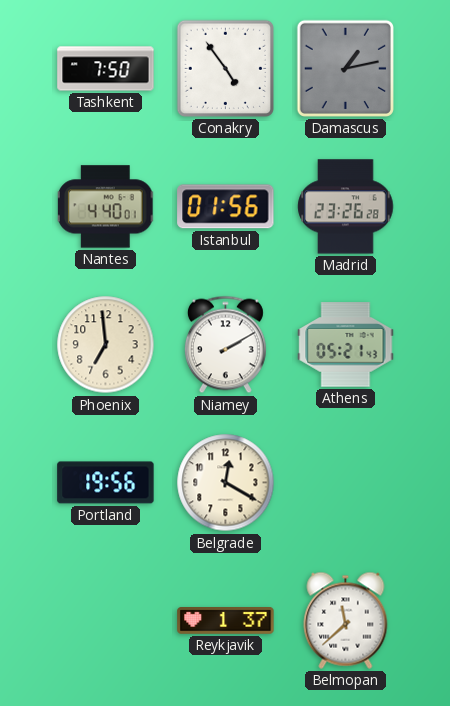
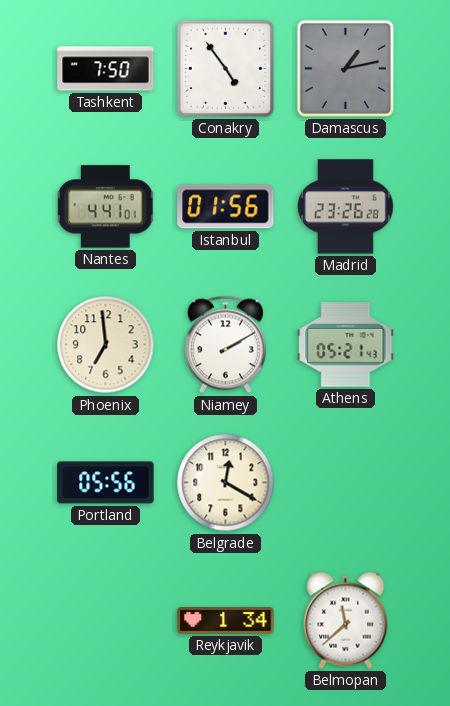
Nantes: 4:40 -> 4:41
Portland: 19:56 -> 05:56
Reykjavik: 1:37 -> 1:34
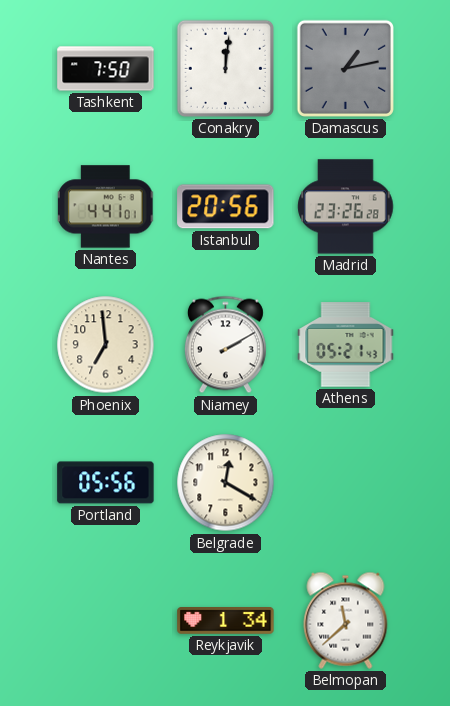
Conakry: 4:54 -> 12:01
Istanbul: 01:56 -> 20:56
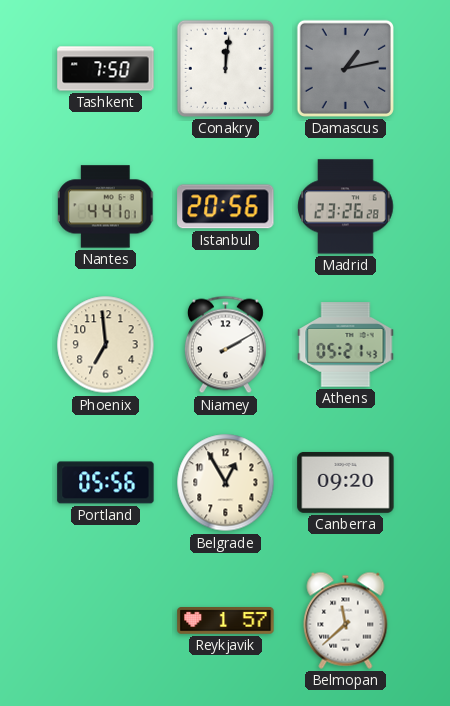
Belgrade: 12:20 -> 12:55
Canberra: none -> 09:20
Reykjavik: 1:34 -> 1:57
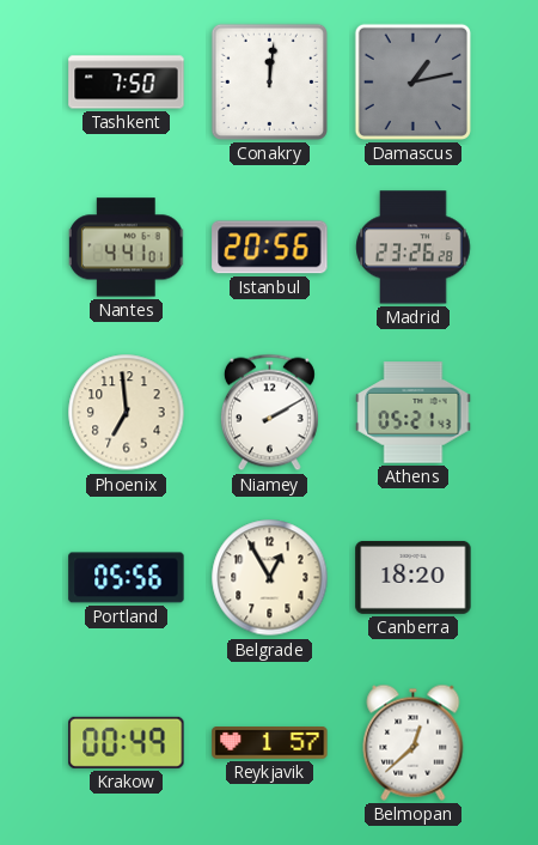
Canberra: 09:20 -> 18:20
Krakow: none -> 00:49
Belmopan: 11:38 -> 12:38
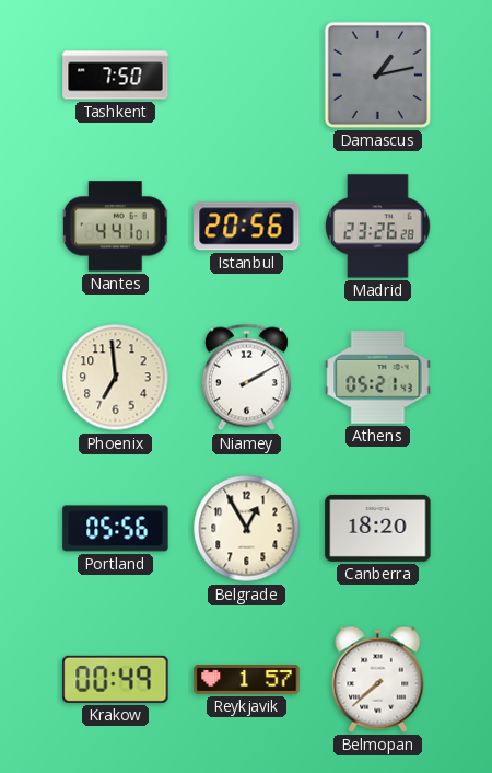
Conakry: 12:01 -> none
Belmopan: 12:38 -> 7:38
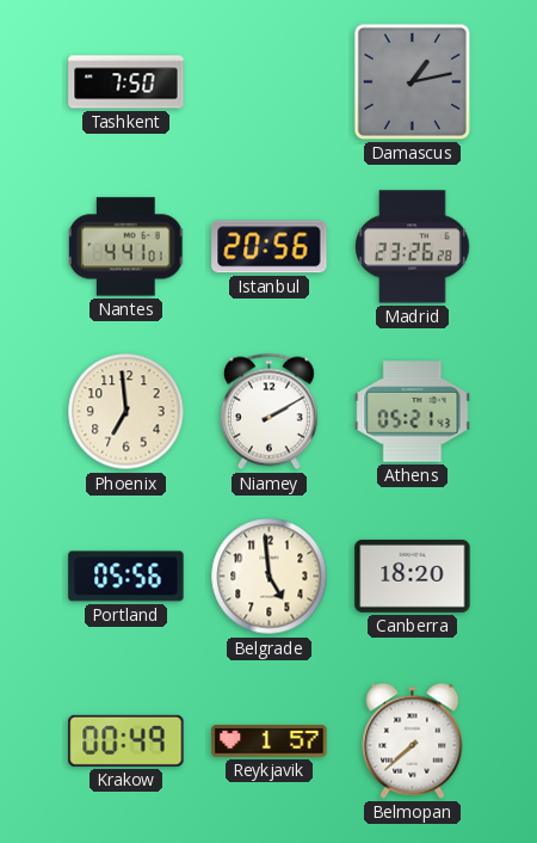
Belgrade: 12:55 -> 4:59
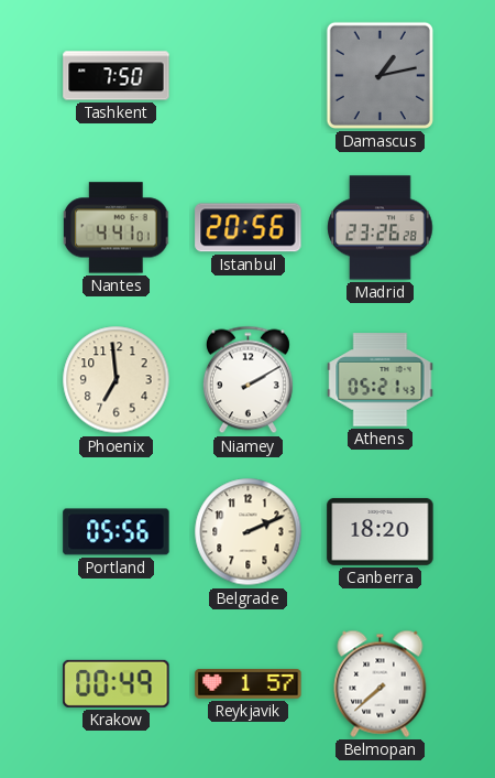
Belgrade: 4:59 -> 2:11
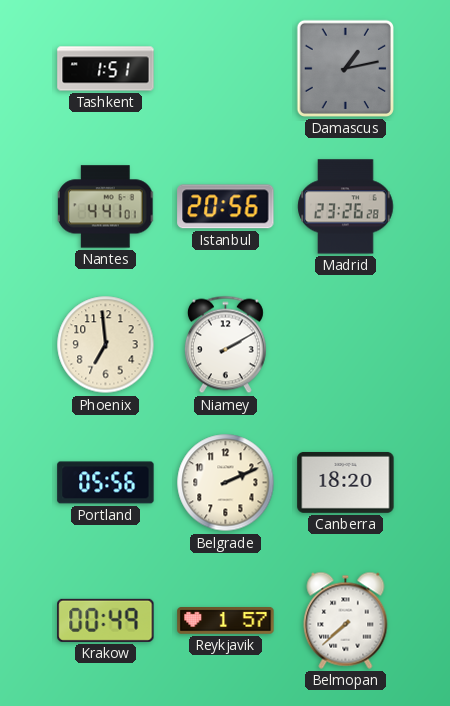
Tashkent: 7:50 -> 1:51
Athens: 05:21 -> none
